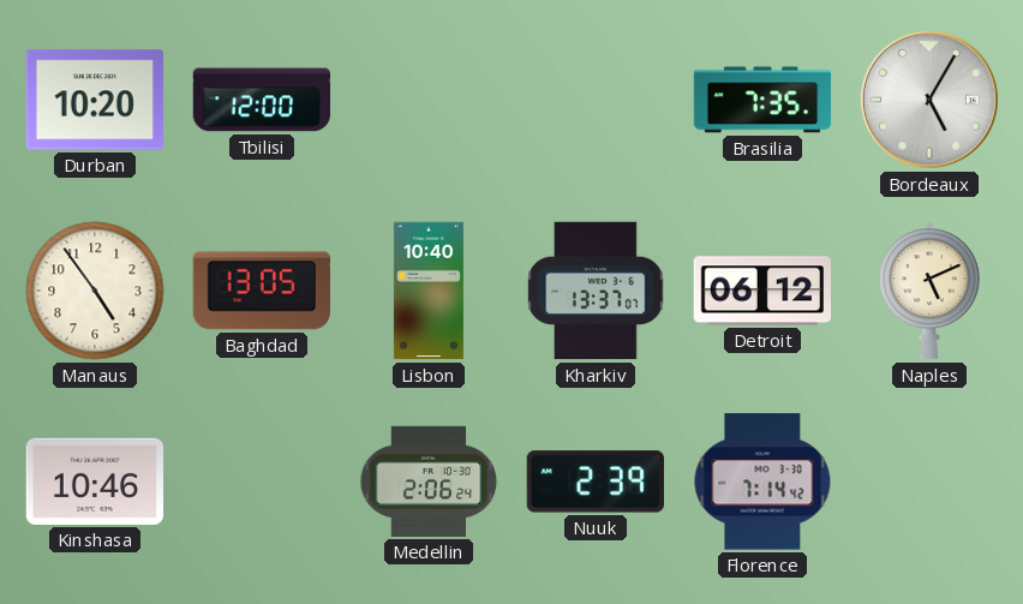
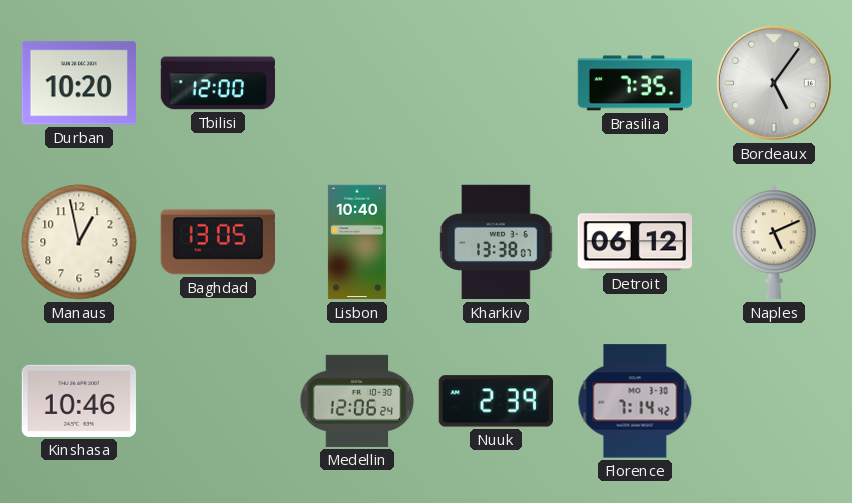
Bordeaux: 5:05 -> 5:06
Manaus: 4:54 -> 12:58
Kharkiv: 13:37 -> 13:38
Medellin: 2:06 -> 12:06
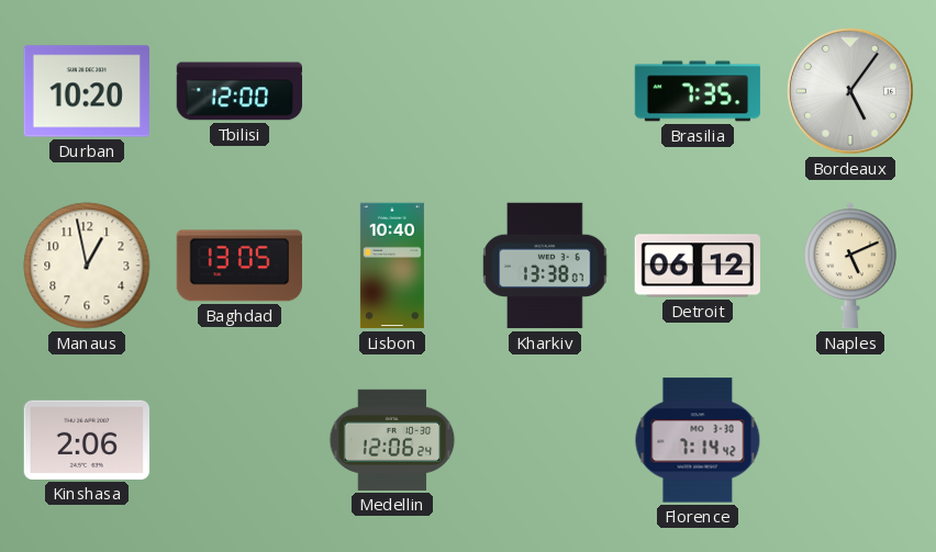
Kinshasa: 10:46 -> 2:06
Nuuk: 2:39 -> none
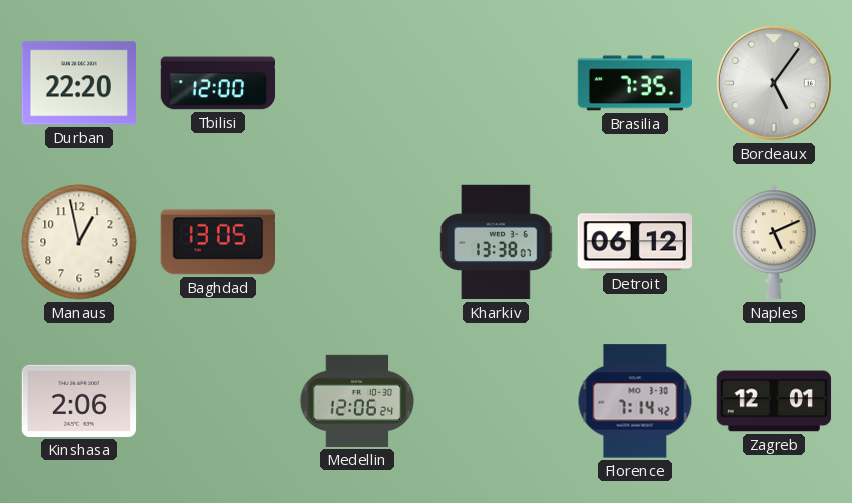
Durban: 10:20 -> 22:20
Lisbon: 10:40 -> none
Zagreb: none -> 12:01
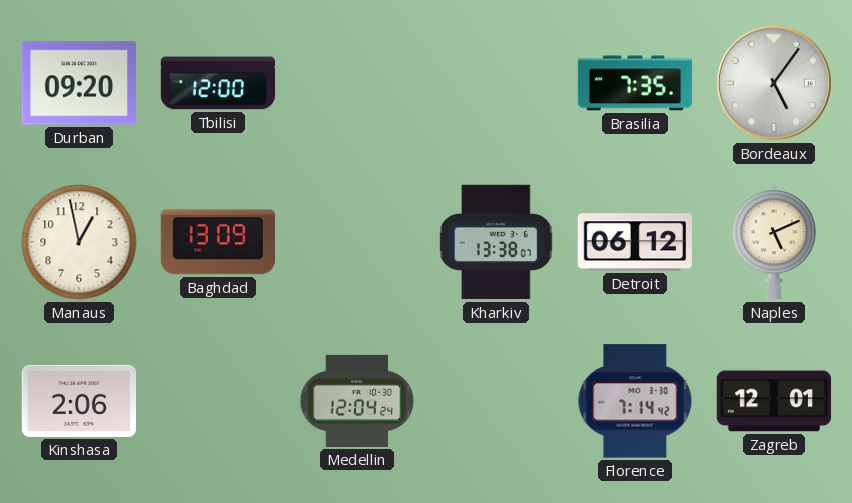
Durban: 22:20 -> 09:20
Baghdad: 13:05 -> 13:09
Medellin: 12:06 -> 12:04
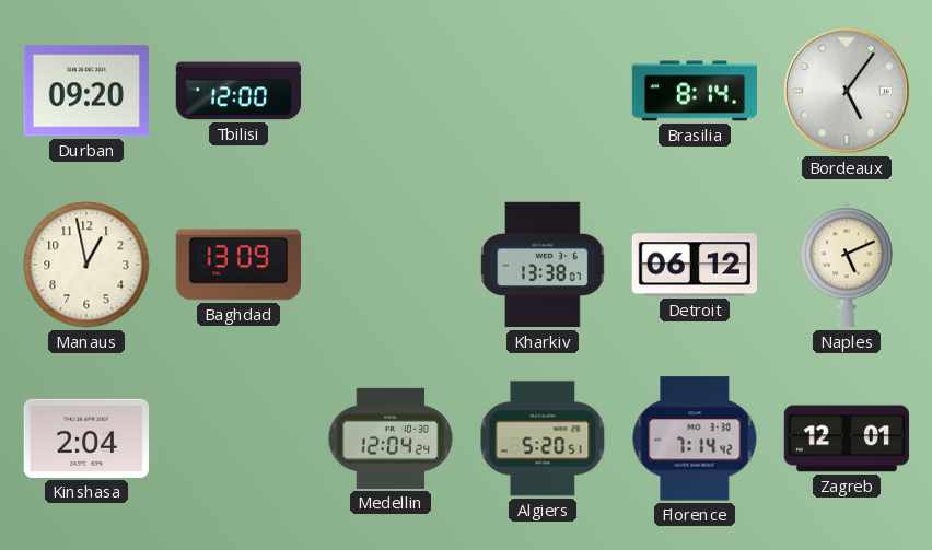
Brasilia: 7:35 -> 8:14
Kinshasa: 2:06 -> 2:04
Algiers: none -> 5:20
